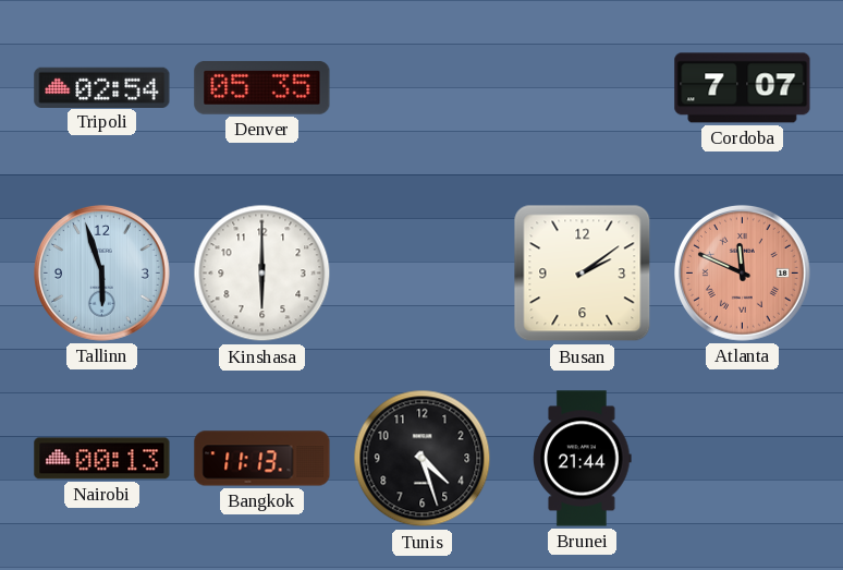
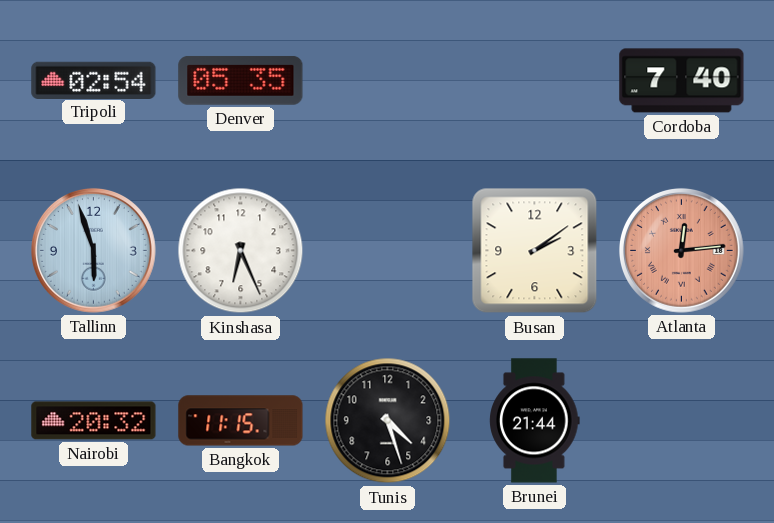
Cordoba: 7:07 -> 7:40
Kinshasa: 6:00 -> 6:26
Atlanta: 11:49 -> 12:14
Nairobi: 00:13 -> 20:32
Bangkok: 11:13 -> 11:15
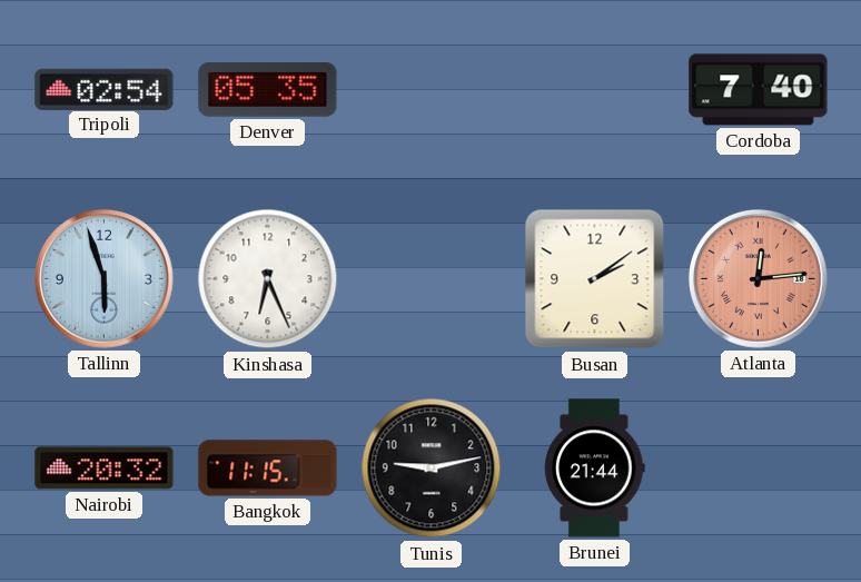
Tunis: 4:27 -> 9:13
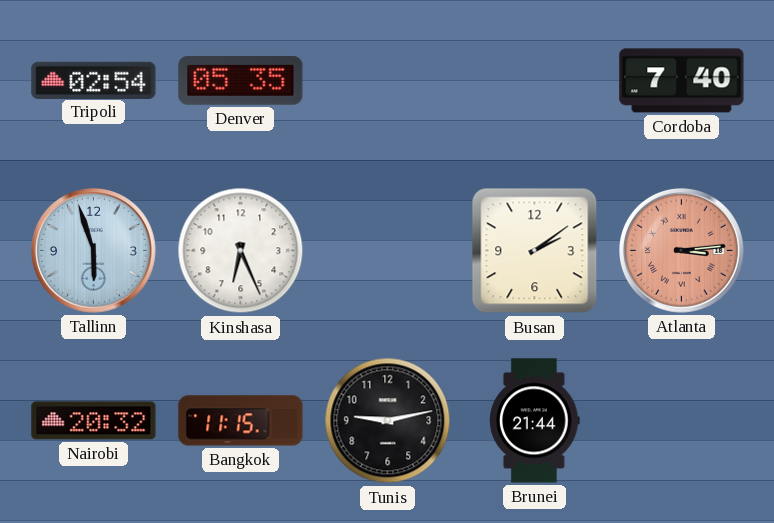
Atlanta: 12:14 -> 3:14
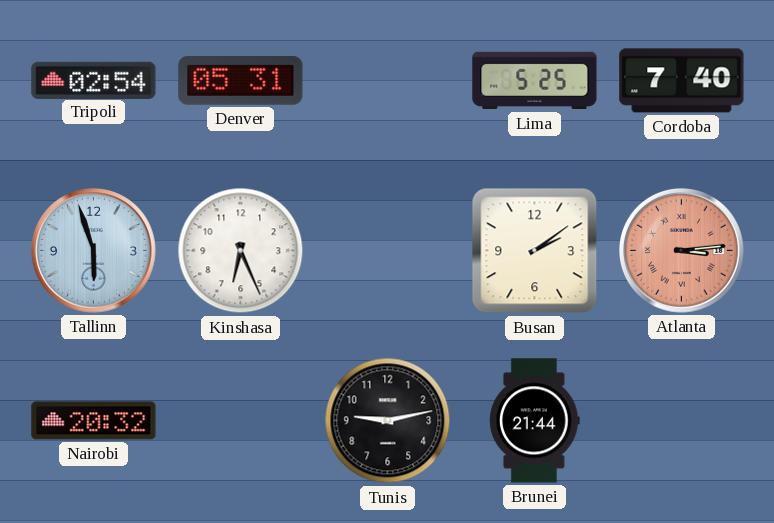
Denver: 05:35 -> 05:31
Lima: none -> 5:25
Bangkok: 11:15 -> none
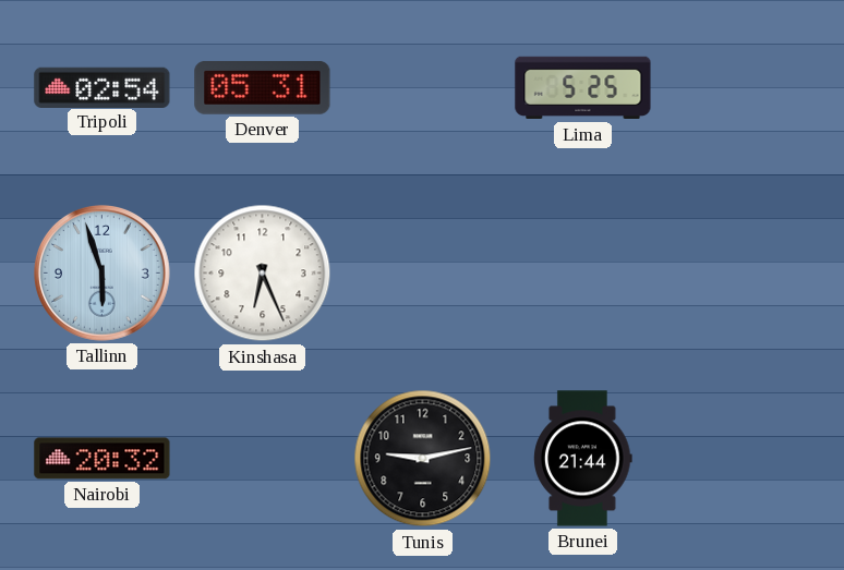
Cordoba: 7:40 -> none
Busan: 2:09 -> none
Atlanta: 3:14 -> none
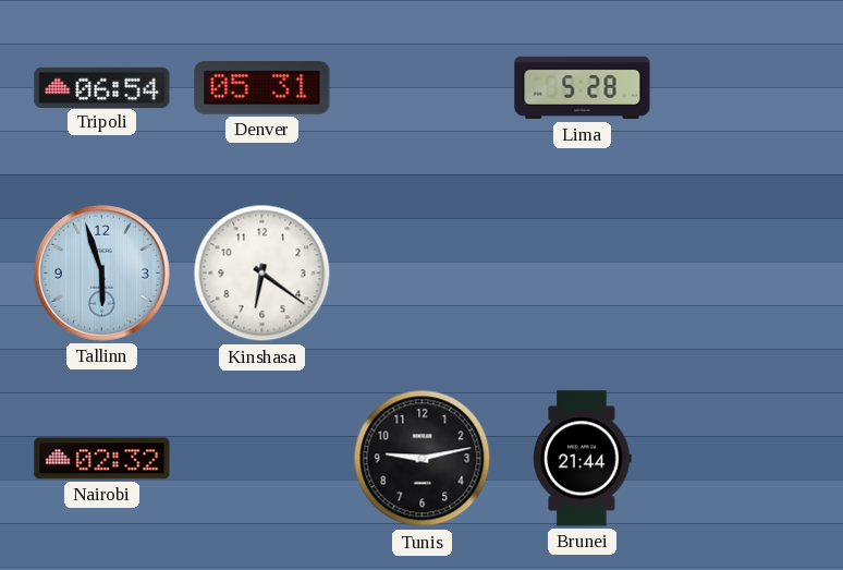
Tripoli: 02:54 -> 06:54
Lima: 5:25 -> 5:28
Kinshasa: 6:26 -> 6:21
Nairobi: 20:32 -> 02:32
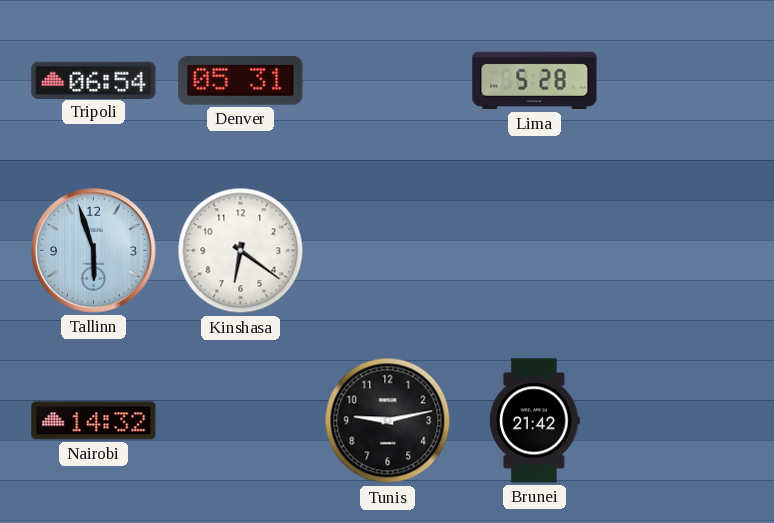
Nairobi: 02:32 -> 14:32
Brunei: 21:44 -> 21:42
